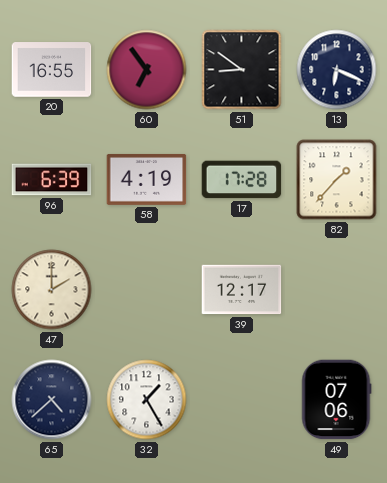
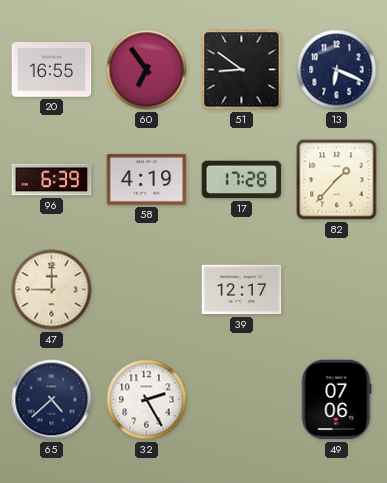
47: 2:00 -> 9:00
32: 1:25 -> 2:25
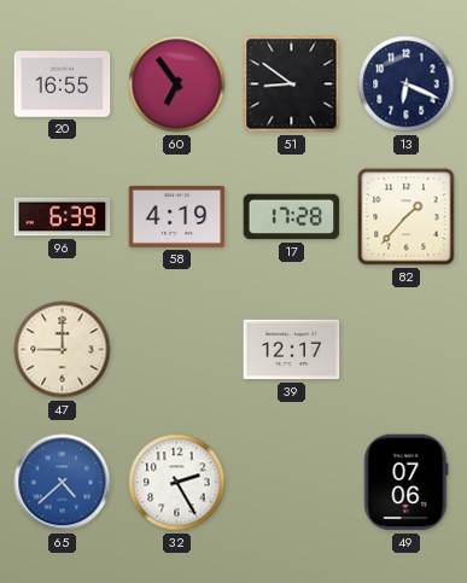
65 dial: navy -> blue
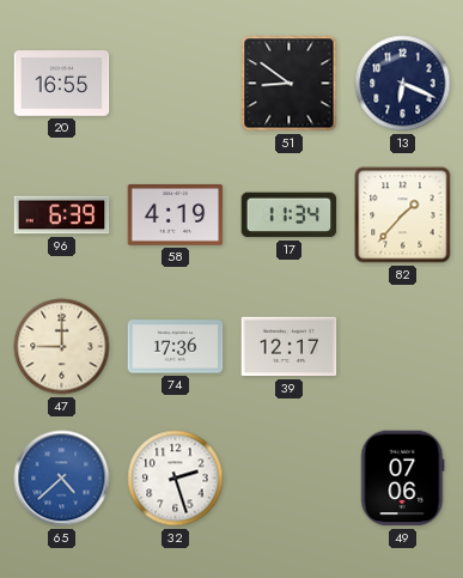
60: 6:54 -> none
17: 17:28 -> 11:34
74: none -> 17:36
32: 2:25 -> 2:27
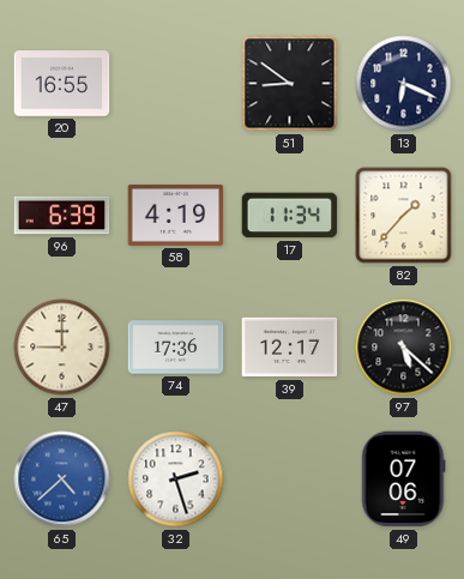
97: none -> 5:22
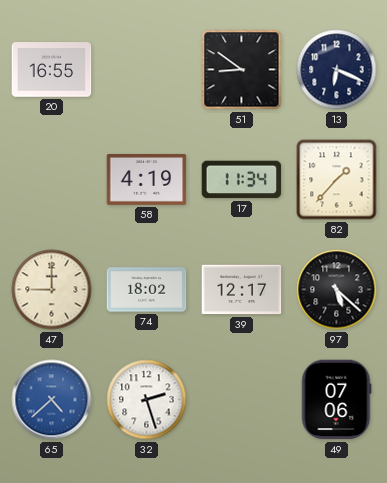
96: 6:39 -> none
74: 17:36 -> 18:02
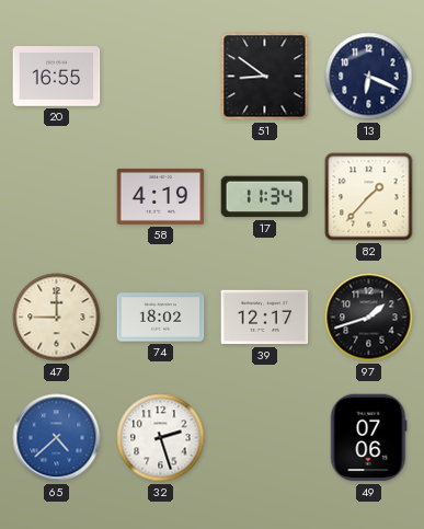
97: 5:22 -> 1:42
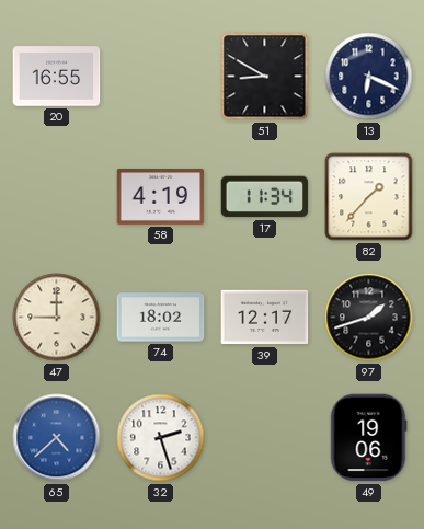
51: 8:51 -> 8:50
49: 07:06 -> 19:06
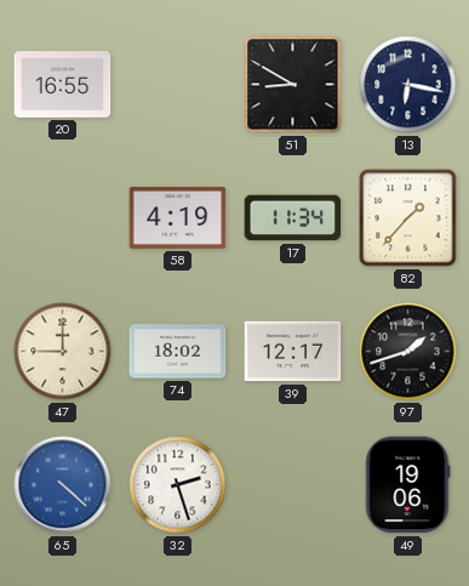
13: 6:19 -> 6:17
65: 4:38 -> 4:22
